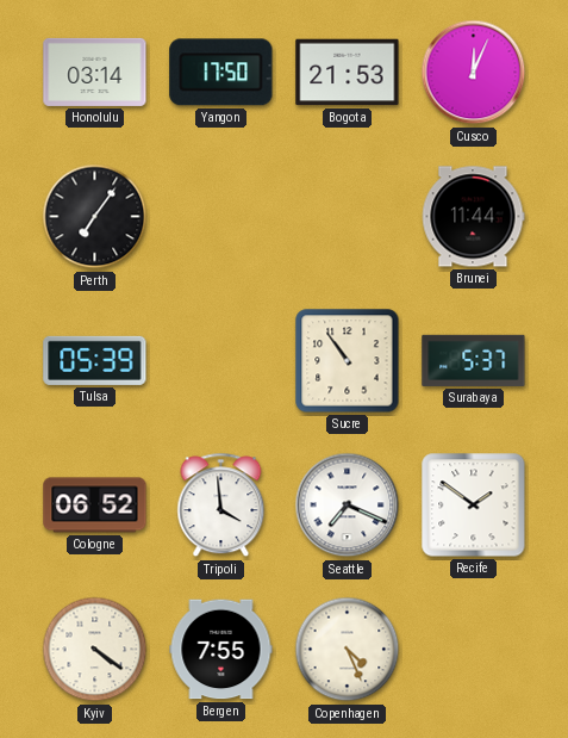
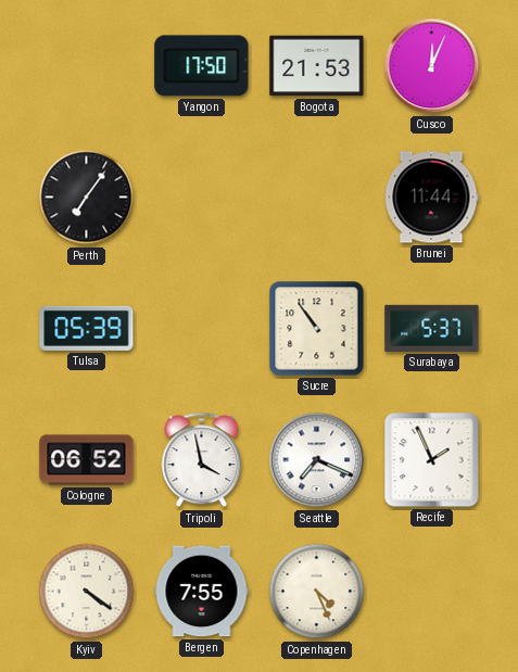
Honolulu: 03:14 -> none
Tripoli: 3:59 -> 3:58
Recife: 1:51 -> 1:56
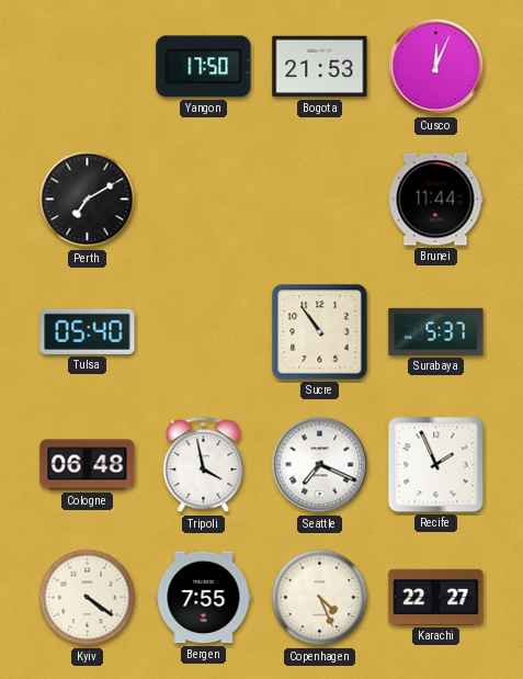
Perth: 7:06 -> 7:10
Tulsa: 05:39 -> 05:40
Cologne: 06:52 -> 06:48
Karachi: none -> 22:27
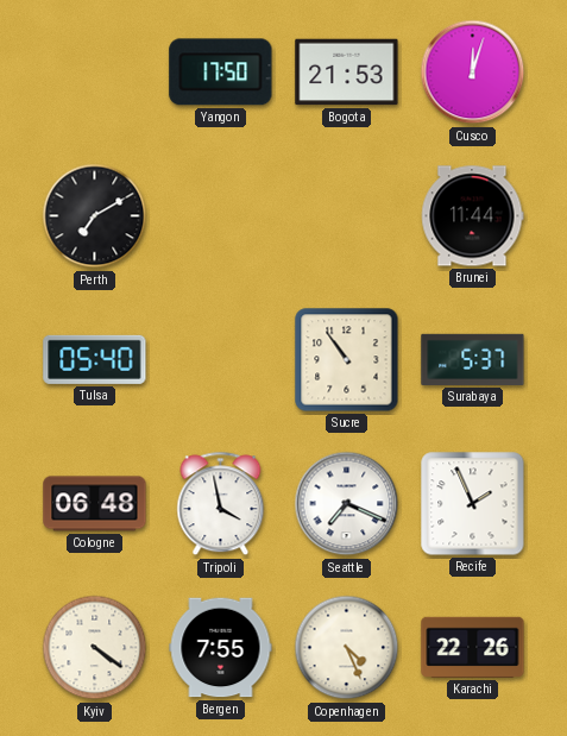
Cusco: 12:04 -> 12:03
Karachi: 22:27 -> 22:26
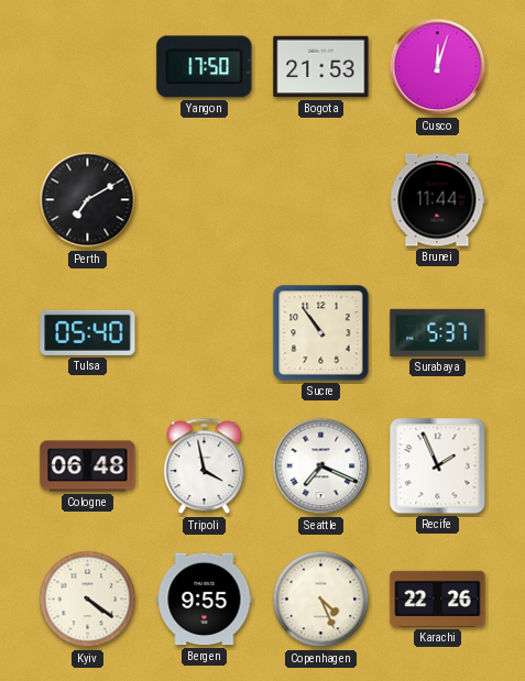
Bergen: 7:55 -> 9:55
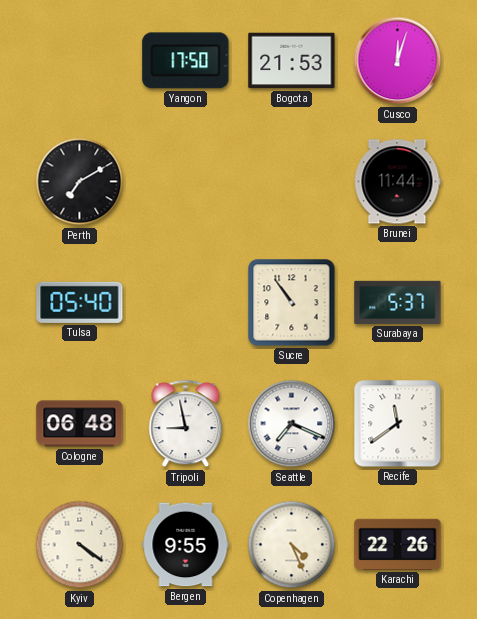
Tripoli: 3:58 -> 8:58
Recife: 1:56 -> 11:39
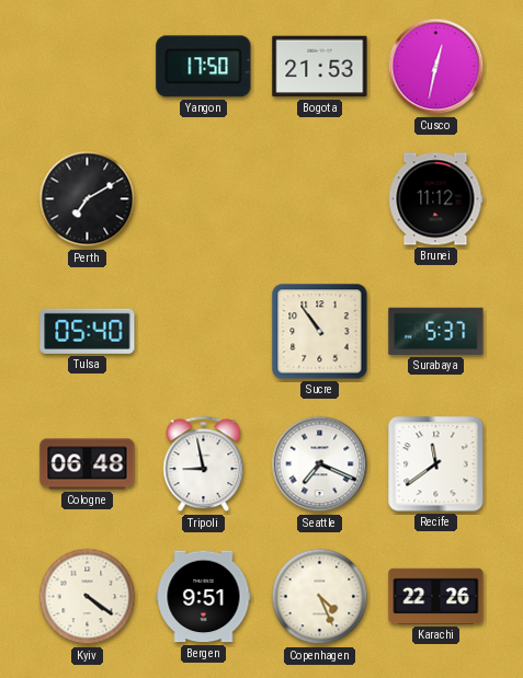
Cusco: 12:03 -> 12:32
Brunei: 11:44 -> 11:12
Bergen: 9:55 -> 9:51
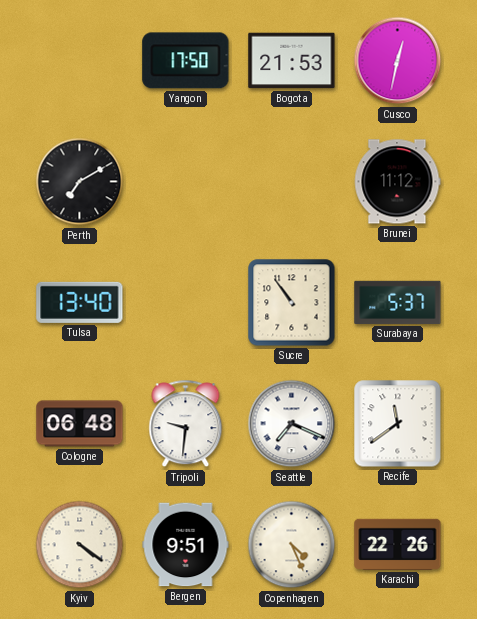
Tulsa: 05:40 -> 13:40
Tripoli: 8:58 -> 9:31
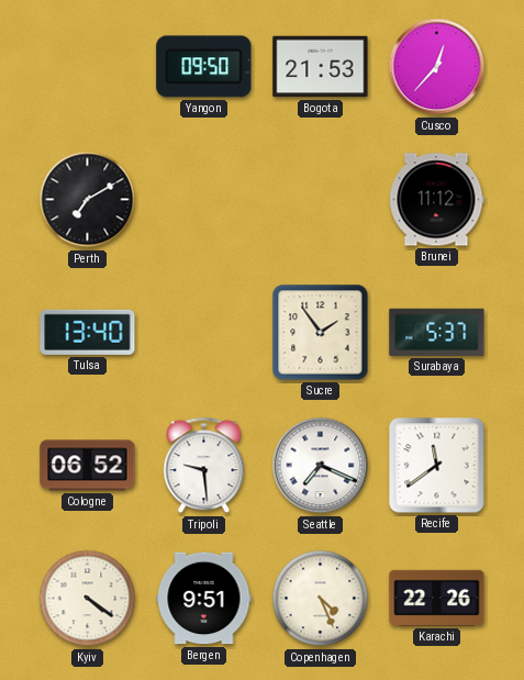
Yangon: 17:50 -> 09:50
Cusco: 12:32 -> 12:37
Sucre: 10:54 -> 1:54
Cologne: 06:48 -> 06:52
Tripoli: 9:31 -> 9:29
